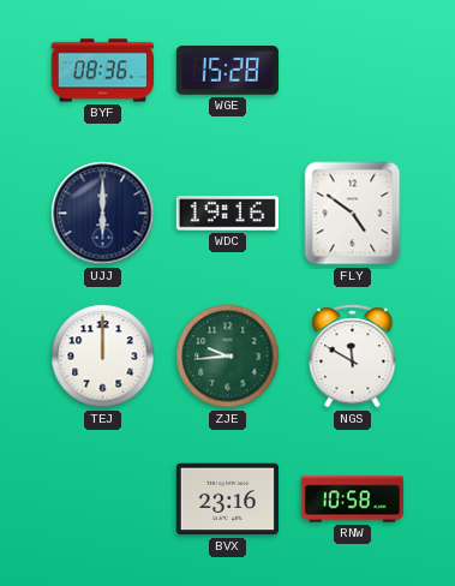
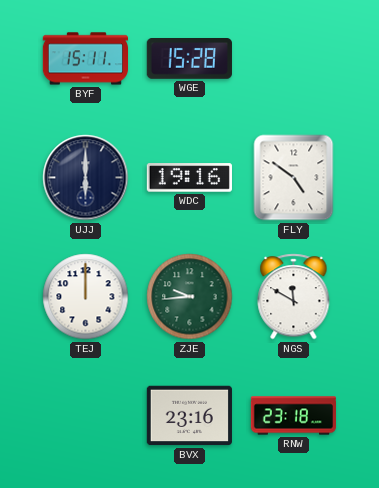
BYF: 08:36 -> 15:11
RNW: 10:58 -> 23:18
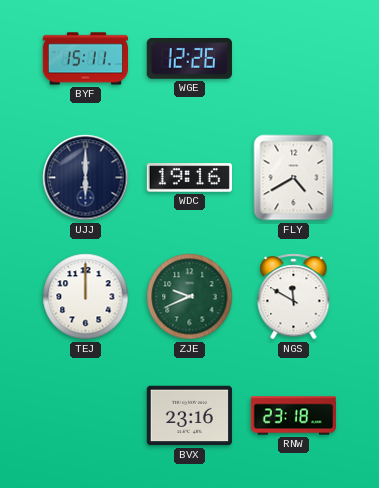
WGE: 15:28 -> 12:26
FLY: 4:51 -> 4:40
ZJE: 9:44 -> 9:41
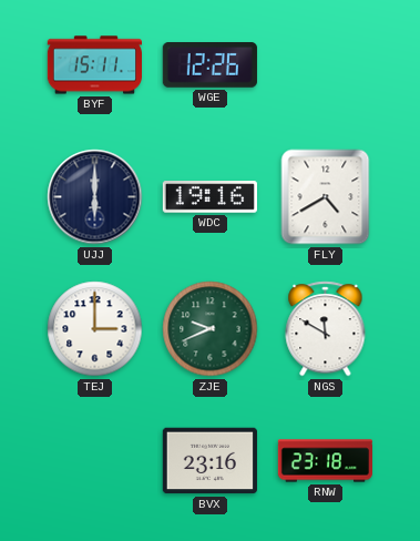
TEJ: 12:00 -> 3:00
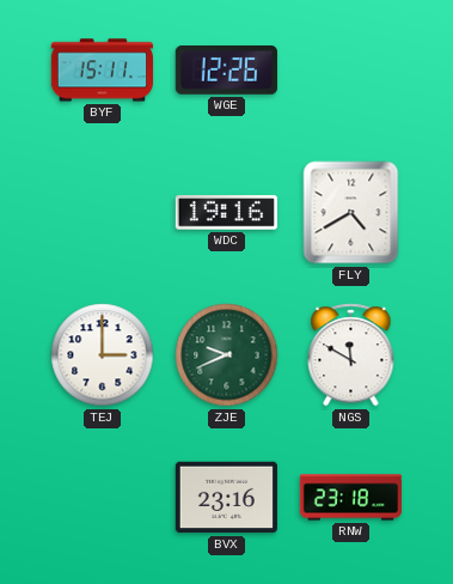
UJJ: 6:00 -> none
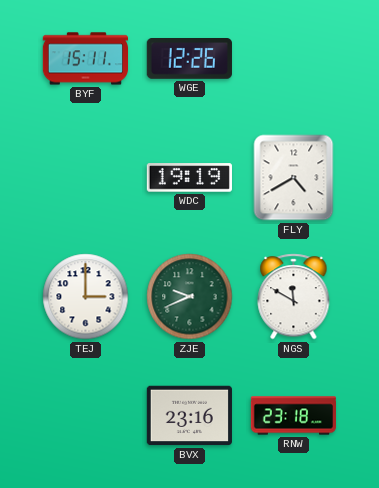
WDC: 19:16 -> 19:19
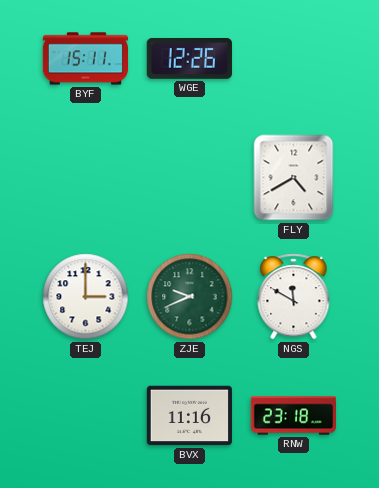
WDC: 19:19 -> none
BVX: 23:16 -> 11:16
